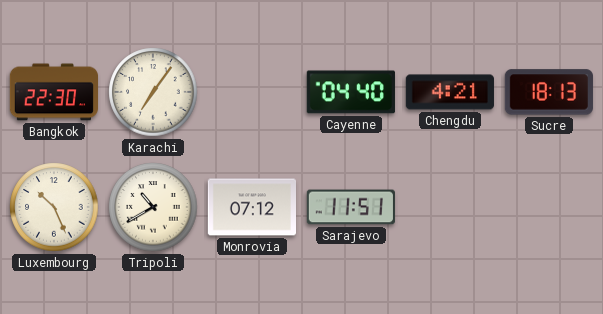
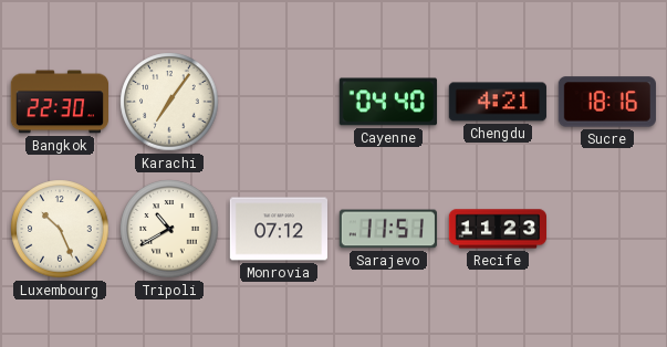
Sucre: 18:13 -> 18:16
Recife: none -> 11:23
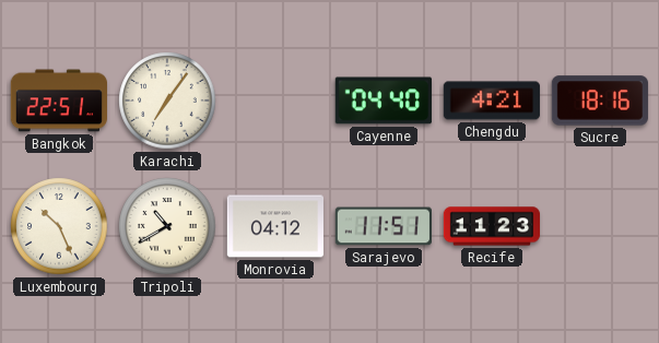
Bangkok: 22:30 -> 22:51
Monrovia: 07:12 -> 04:12
